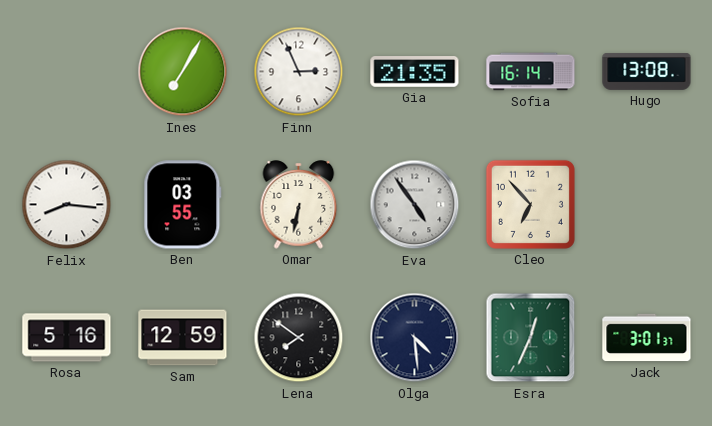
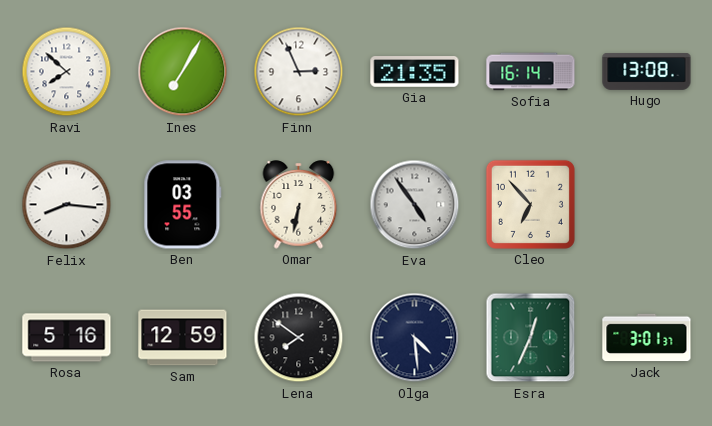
Ravi: none -> 7:52
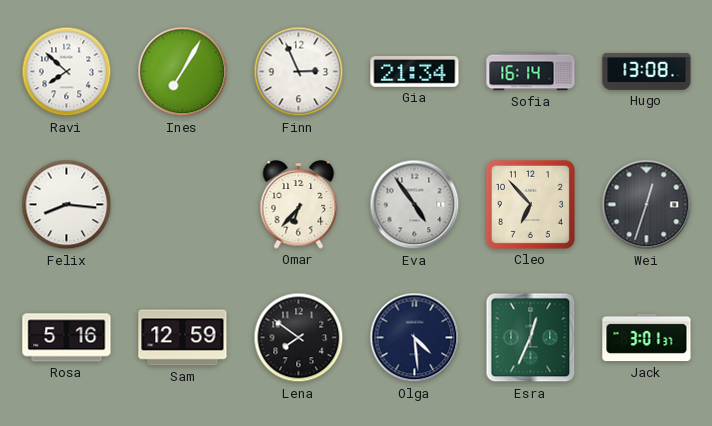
Gia: 21:35 -> 21:34
Ben: 03:55 -> none
Omar: 6:32 -> 6:37
Wei: none -> 12:33
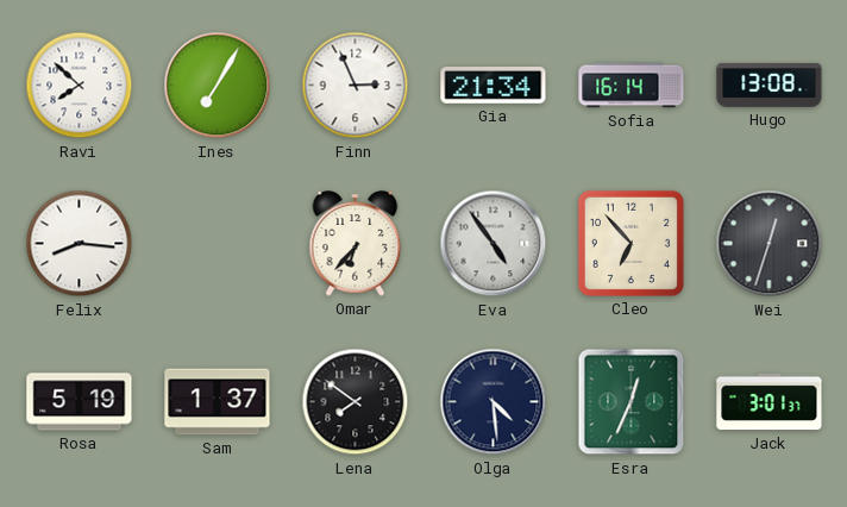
Rosa: 5:16 -> 5:19
Sam: 12:59 -> 1:37
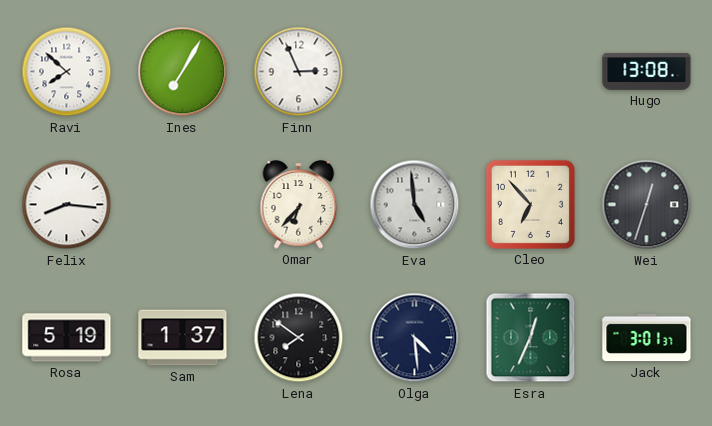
Gia: 21:34 -> none
Sofia: 16:14 -> none
Eva: 4:54 -> 4:59
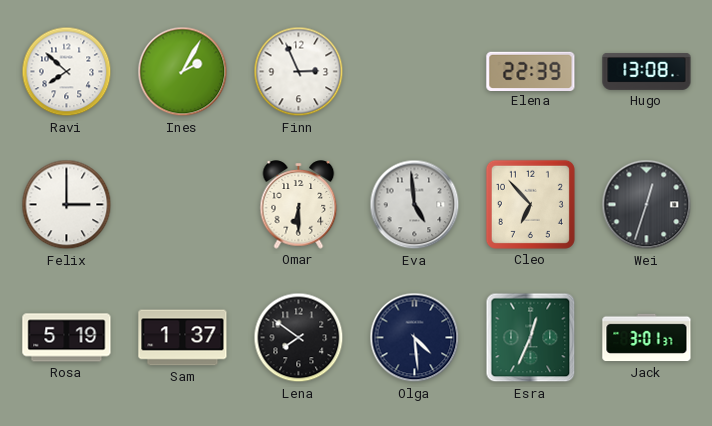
Ines: 7:05 -> 2:05
Elena: none -> 22:39
Felix: 8:16 -> 3:00
Omar: 6:37 -> 6:30
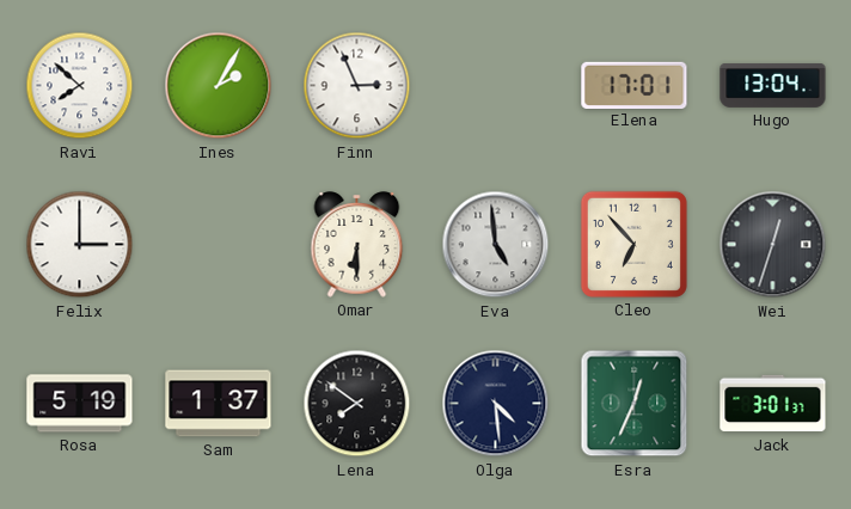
Elena: 22:39 -> 17:01
Hugo: 13:08 -> 13:04
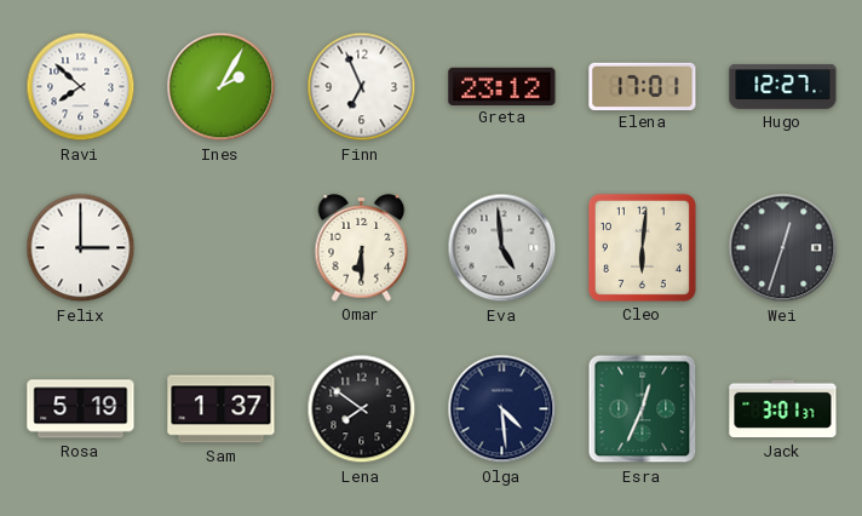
Finn: 2:56 -> 6:56
Greta: none -> 23:12
Hugo: 13:04 -> 12:27
Cleo: 6:53 -> 6:01
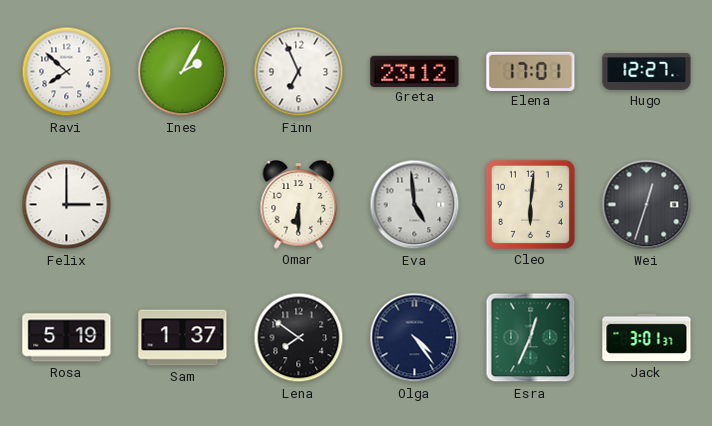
Olga: 4:29 -> 4:24
